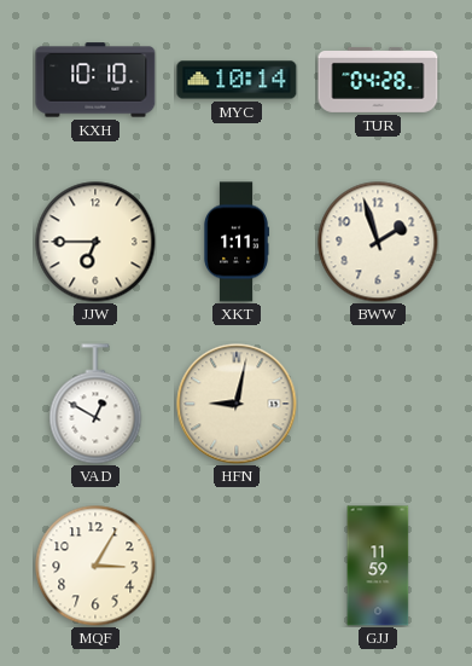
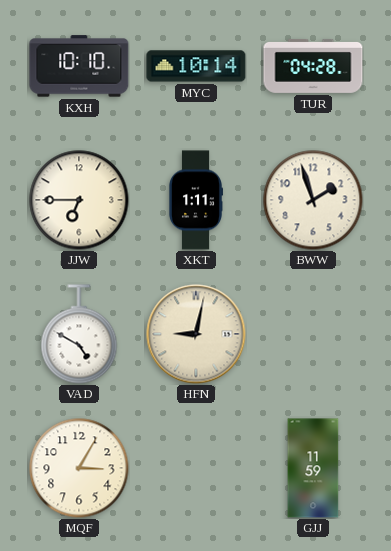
VAD: 12:50 -> 4:50
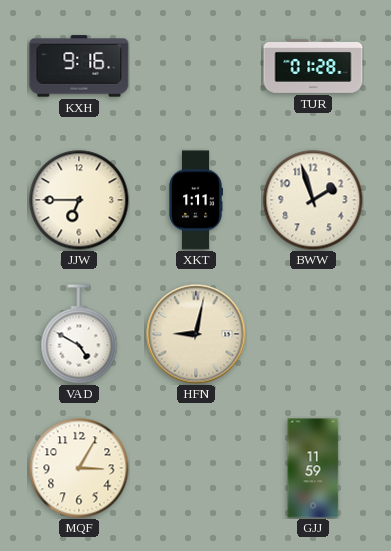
KXH: 10:10 -> 9:16
MYC: 10:14 -> none
TUR: 04:28 -> 01:28
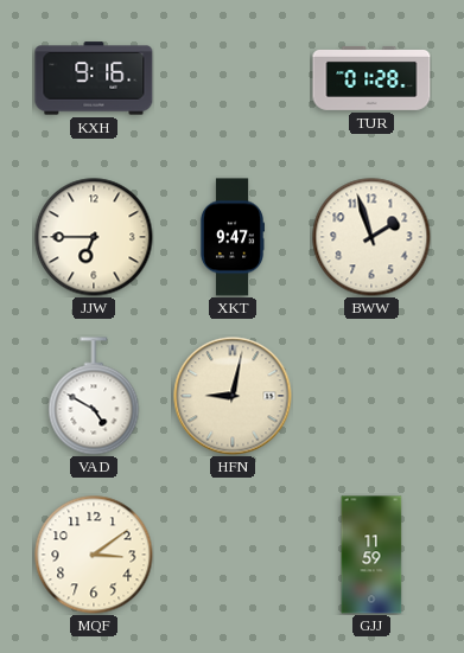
XKT: 1:11 -> 9:47
MQF: 3:05 -> 3:09
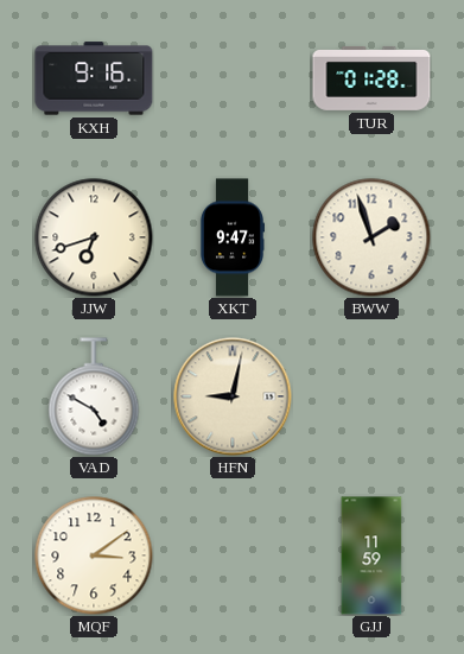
JJW: 6:45 -> 6:42
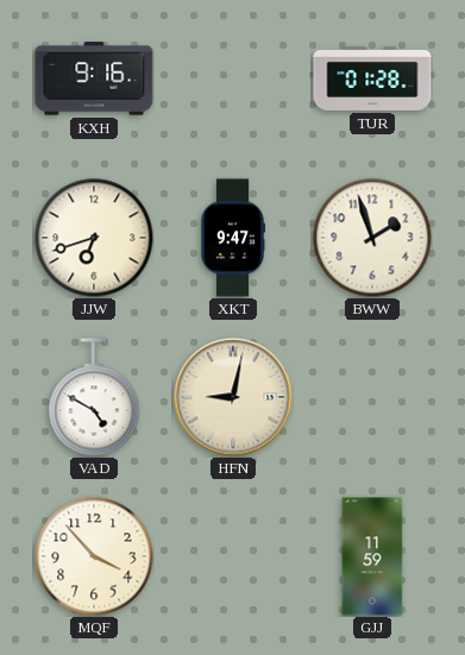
MQF: 3:09 -> 3:53
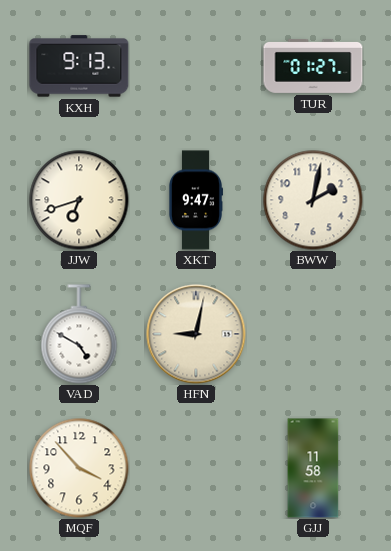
KXH: 9:16 -> 9:13
TUR: 01:28 -> 01:27
BWW: 1:57 -> 2:02
GJJ: 11:59 -> 11:58
